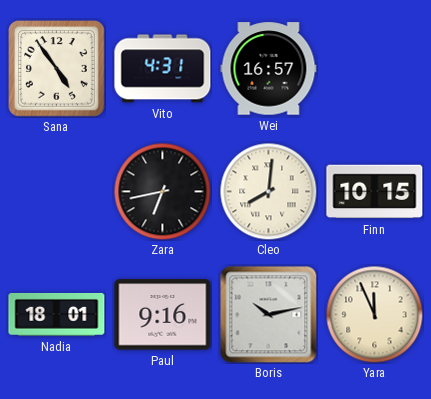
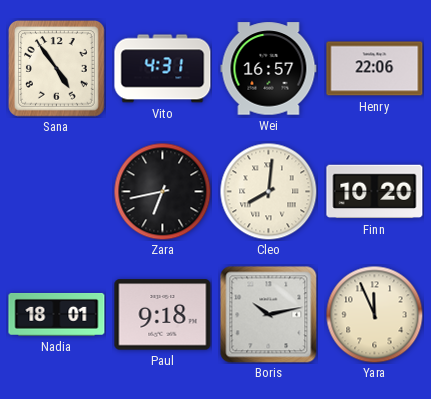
Henry: none -> 22:06
Finn: 10:15 -> 10:20
Paul: 9:16 -> 9:18
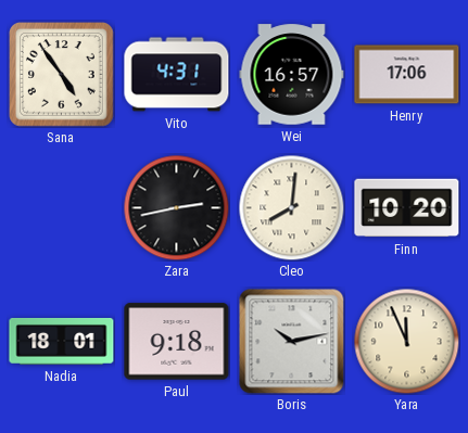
Henry: 22:06 -> 17:06
Zara: 6:43 -> 2:43
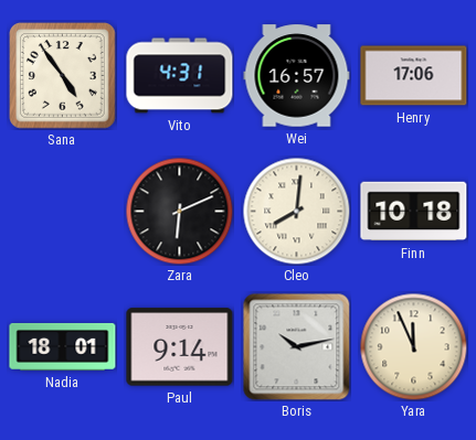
Zara: 2:43 -> 6:11
Finn: 10:20 -> 10:18
Paul: 9:18 -> 9:14
